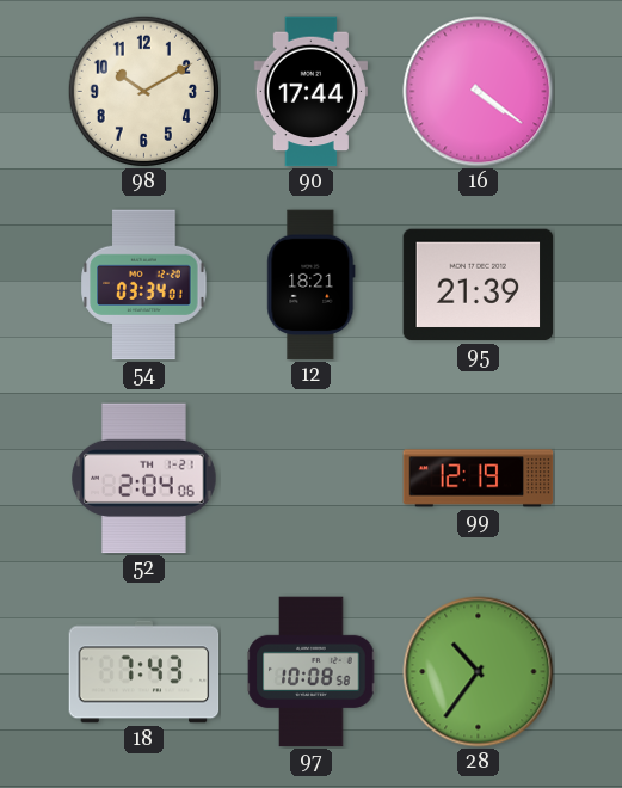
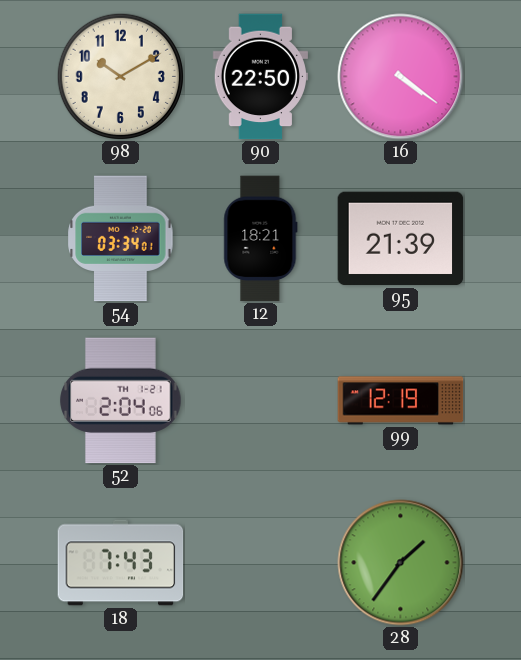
90: 17:44 -> 22:50
97: 10:08 -> none
28: 10:36 -> 1:36
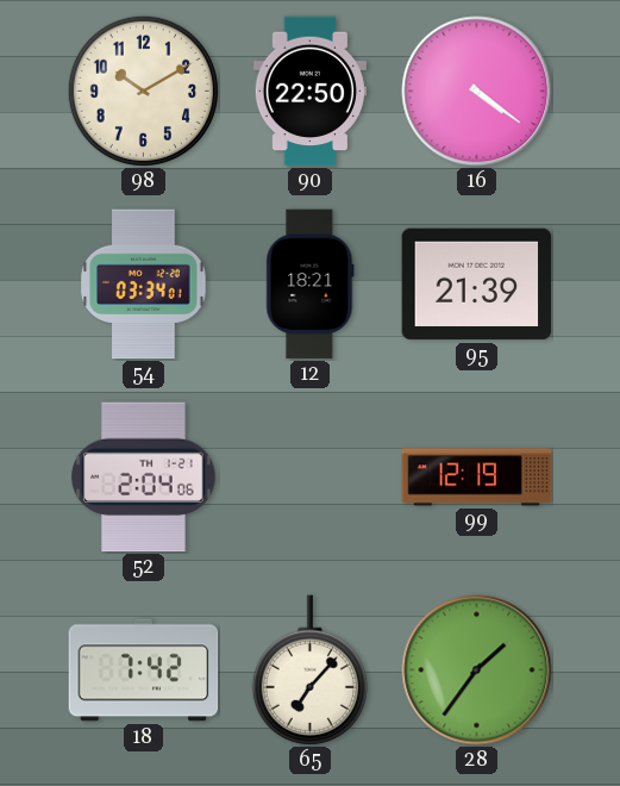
18: 7:43 -> 7:42
65: none -> 7:07
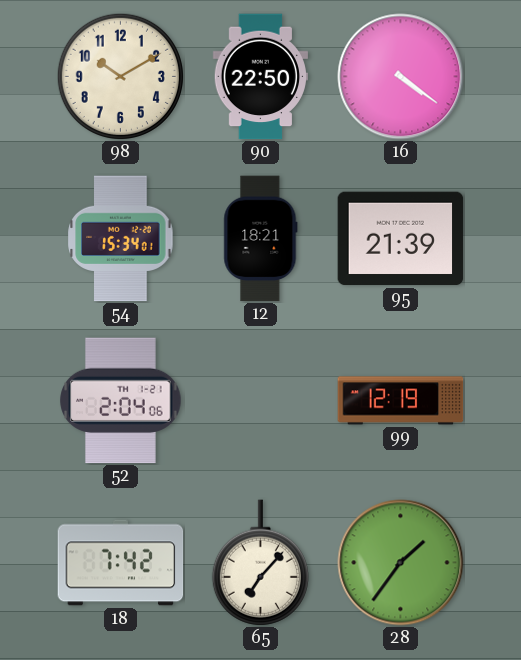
54: 03:34 -> 15:34
